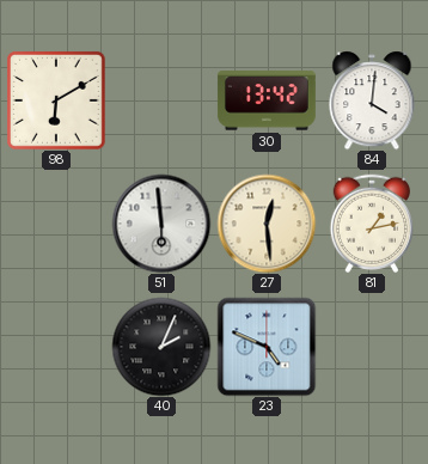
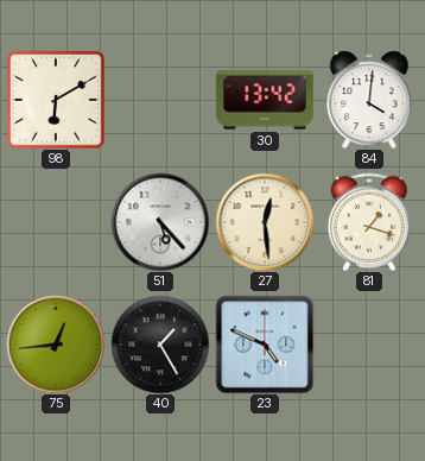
51: 5:59 -> 5:23
81: 1:13 -> 1:18
75: none -> 12:44
40: 2:04 -> 1:25
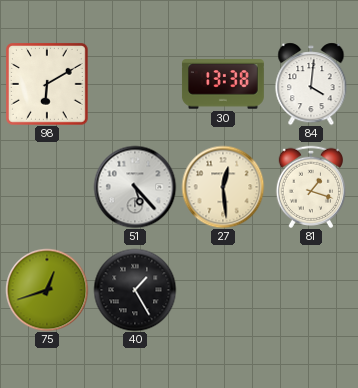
30: 13:42 -> 13:38
75: 12:44 -> 12:42
23: 4:49 -> none
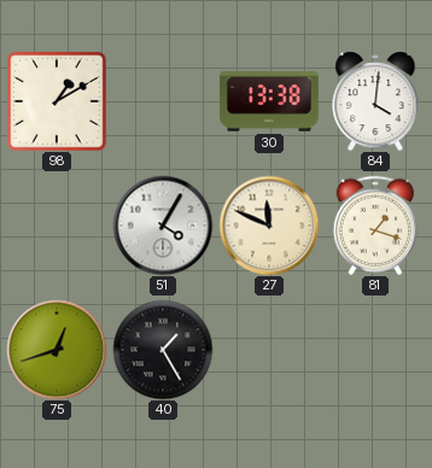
98: 6:10 -> 1:10
51: 5:23 -> 4:05
27: 12:29 -> 11:49
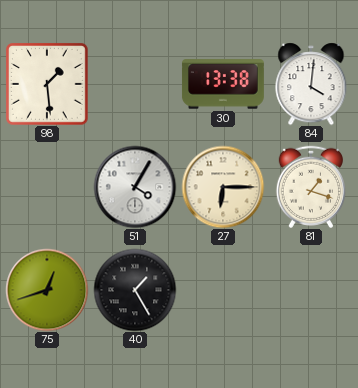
98: 1:10 -> 1:29
27: 11:49 -> 6:15
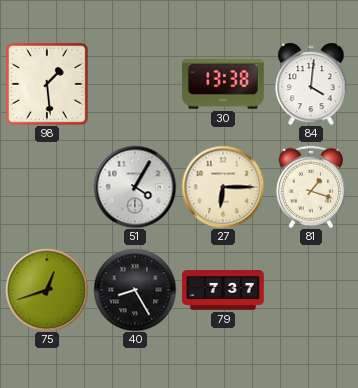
40: 1:25 -> 8:25
79: none -> 7:37
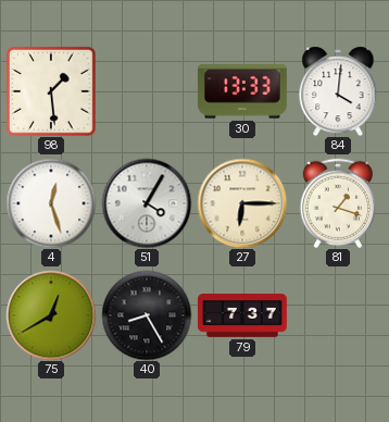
30: 13:38 -> 13:33
4: none -> 12:27
75: 12:42 -> 12:40
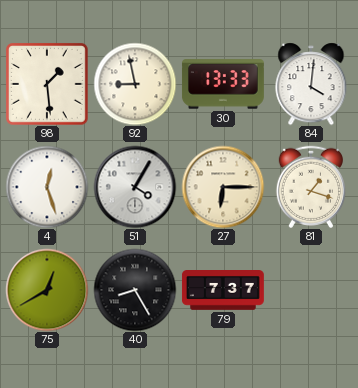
92: none -> 8:58
